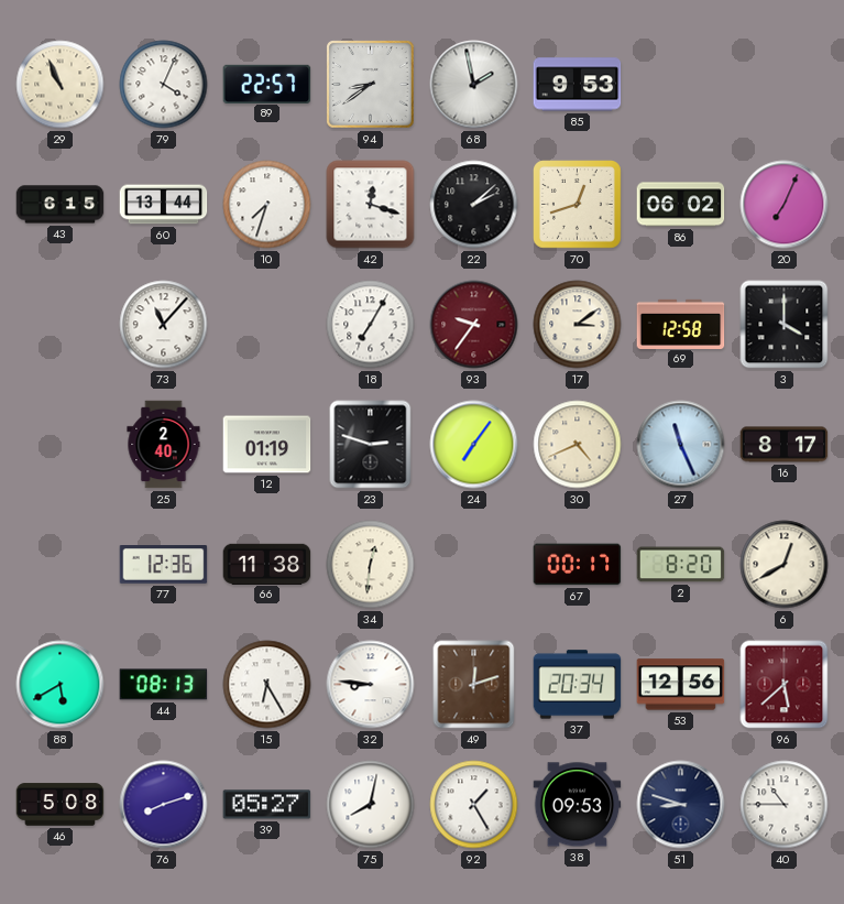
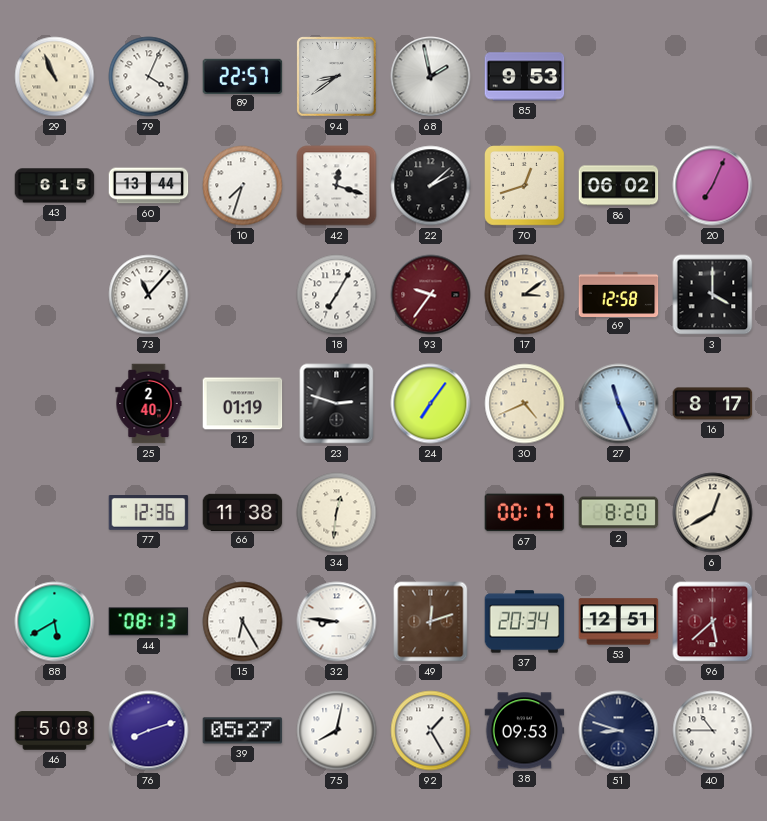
53: 12:56 -> 12:51
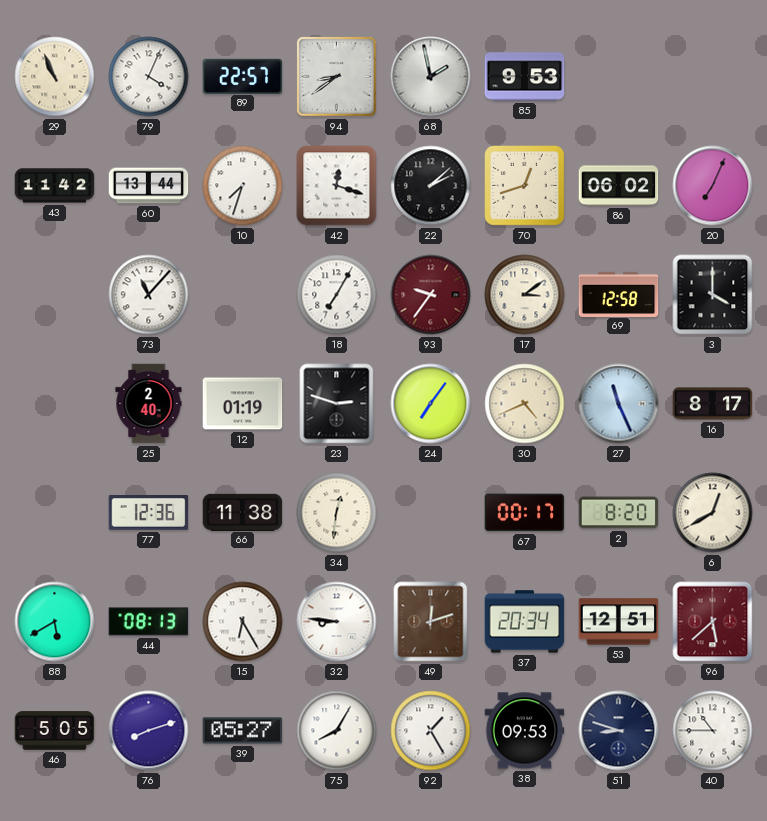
43: 6:15 -> 11:42
46: 5:08 -> 5:05
75: 8:02 -> 8:05
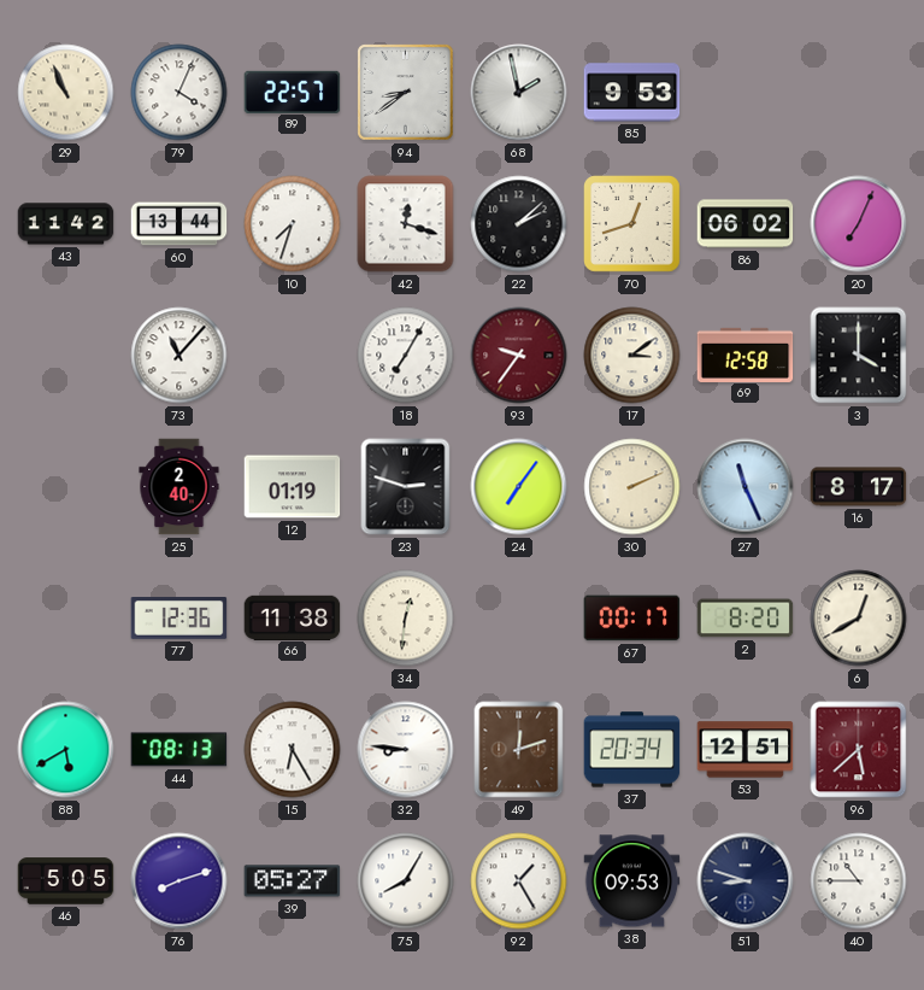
30: 4:41 -> 2:11
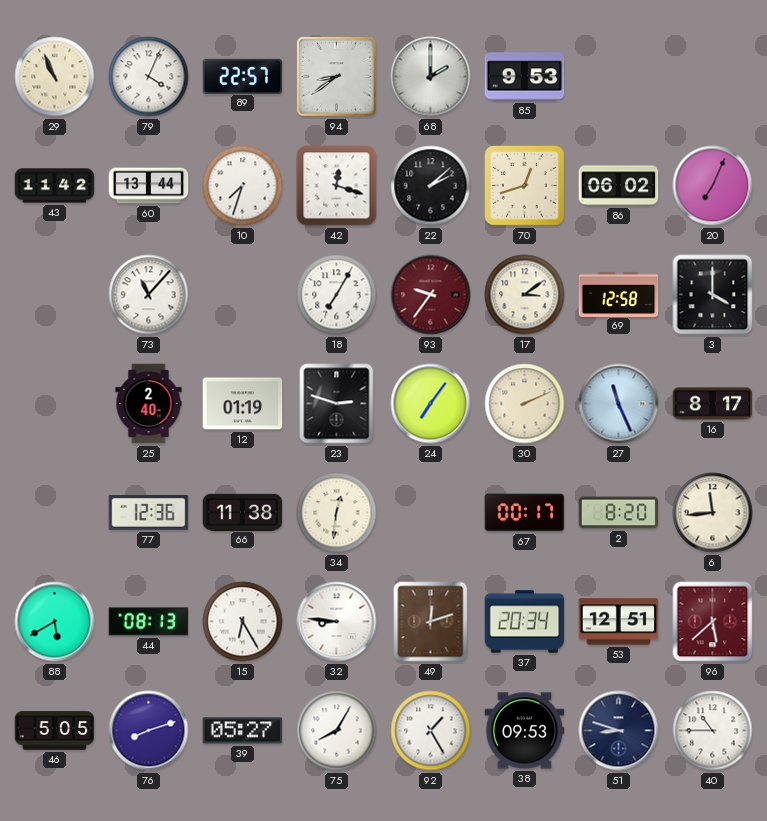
68: 1:58 -> 2:00
6: 12:40 -> 11:44
